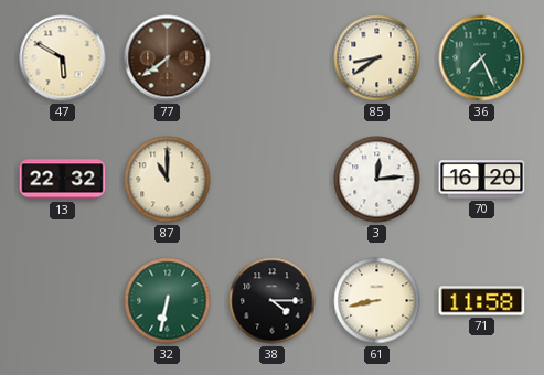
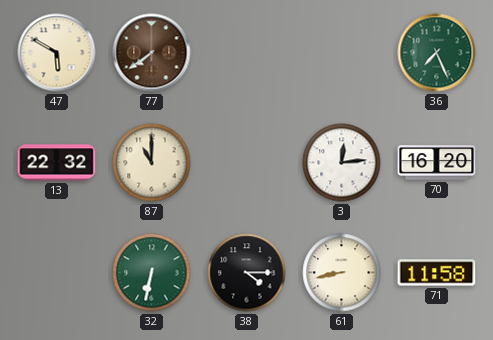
85: 8:39 -> none
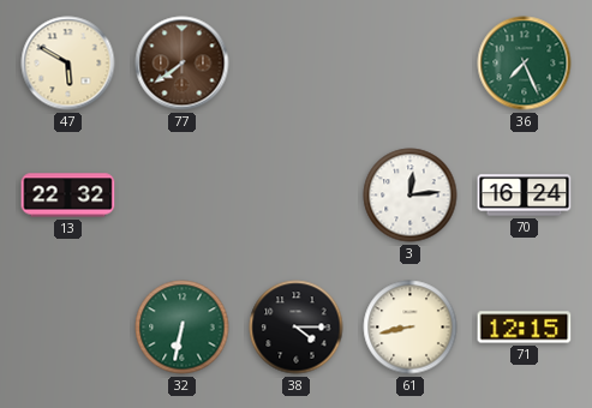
87: 11:00 -> none
70: 16:20 -> 16:24
71: 11:58 -> 12:15
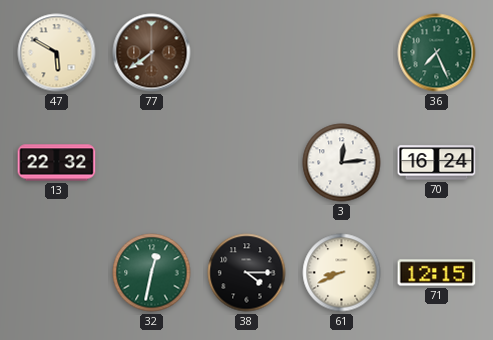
32: 6:32 -> 12:32
61: 8:43 -> 8:41
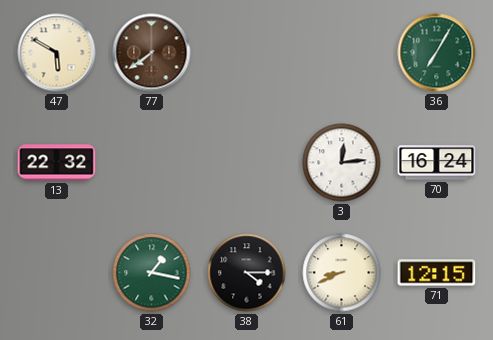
36: 7:26 -> 7:05
32: 12:32 -> 1:17
